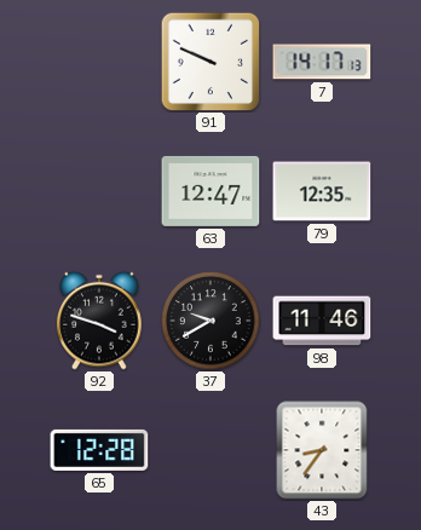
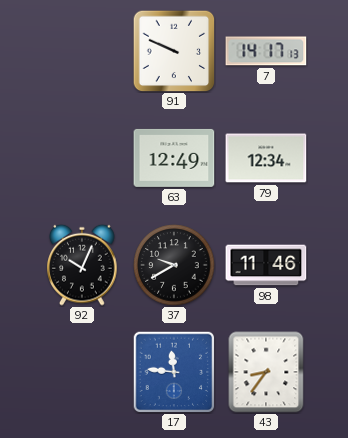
63: 12:47 -> 12:49
79: 12:35 -> 12:34
92: 3:48 -> 10:04
65: 12:28 -> none
17: none -> 11:46
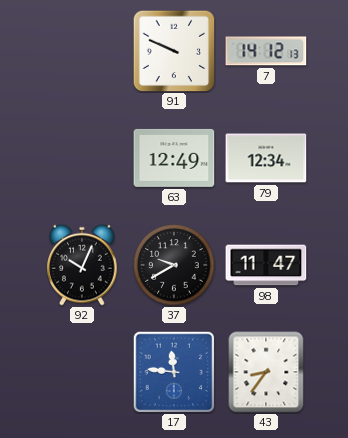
7: 14:17 -> 14:12
98: 11:46 -> 11:47
